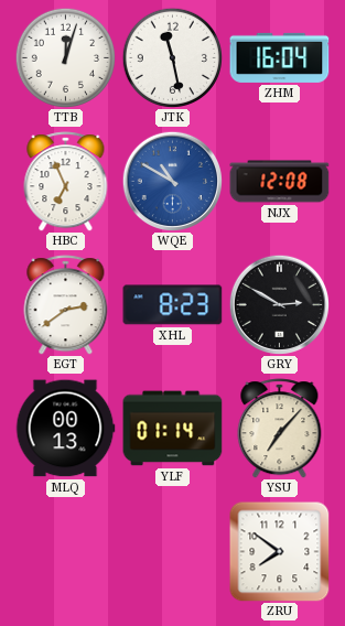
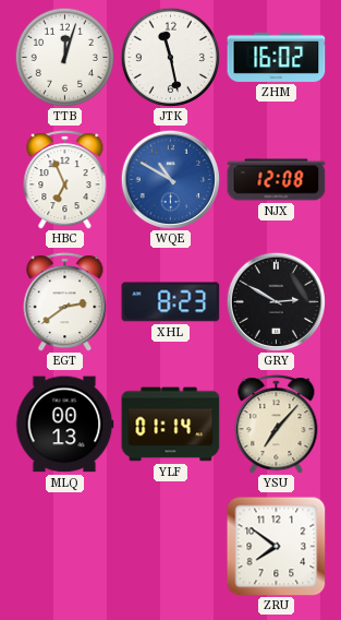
ZHM: 16:04 -> 16:02
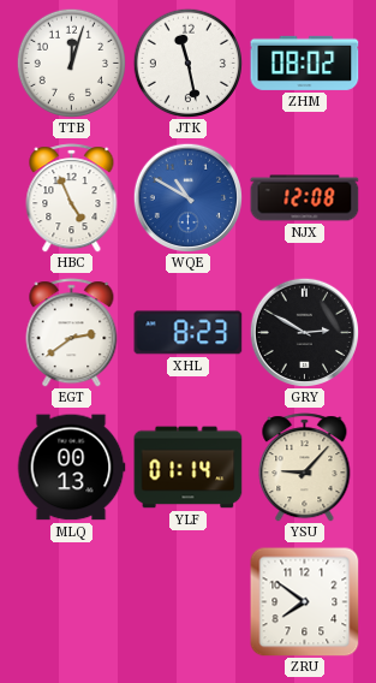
ZHM: 16:02 -> 08:02
HBC: 6:56 -> 4:56
YSU: 7:07 -> 9:07
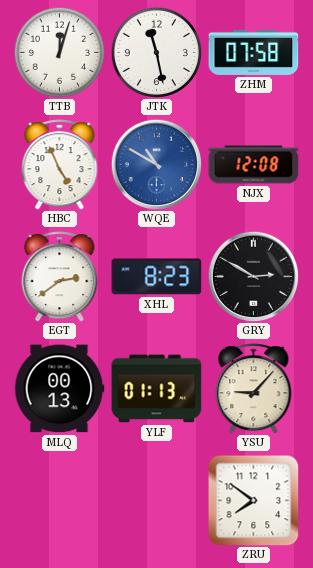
ZHM: 08:02 -> 07:58
YLF: 01:14 -> 01:13
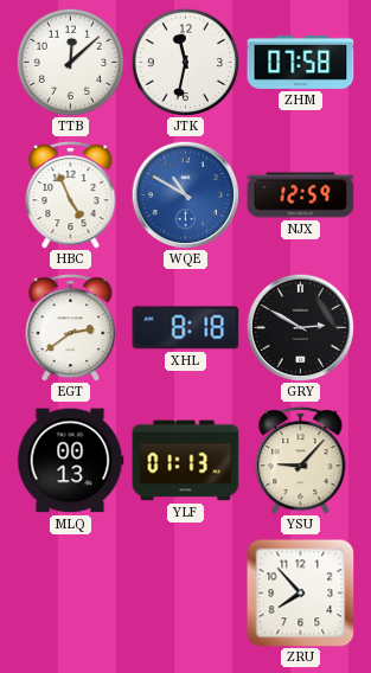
TTB: 12:03 -> 12:08
JTK: 11:28 -> 11:32
NJX: 12:08 -> 12:59
XHL: 8:23 -> 8:18
ZRU: 7:51 -> 7:53
